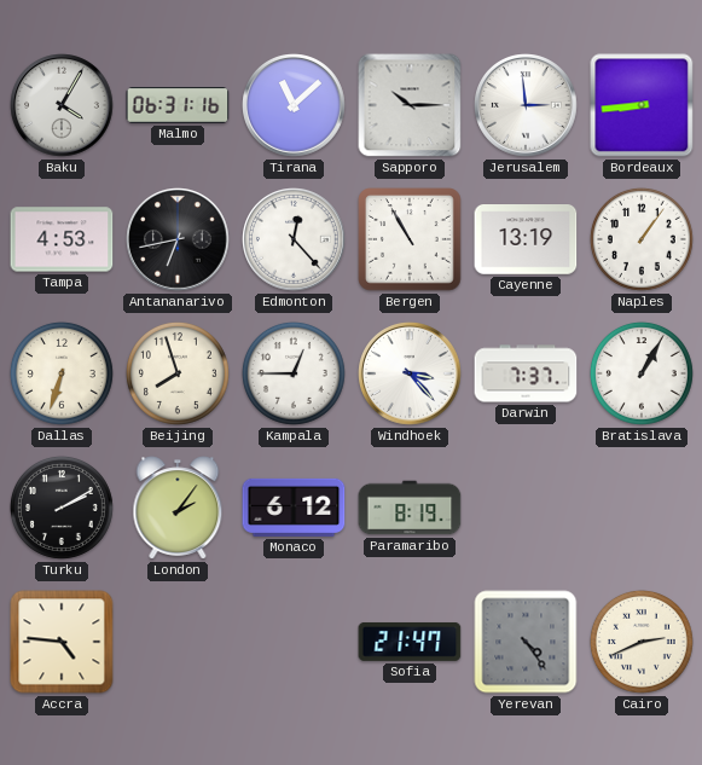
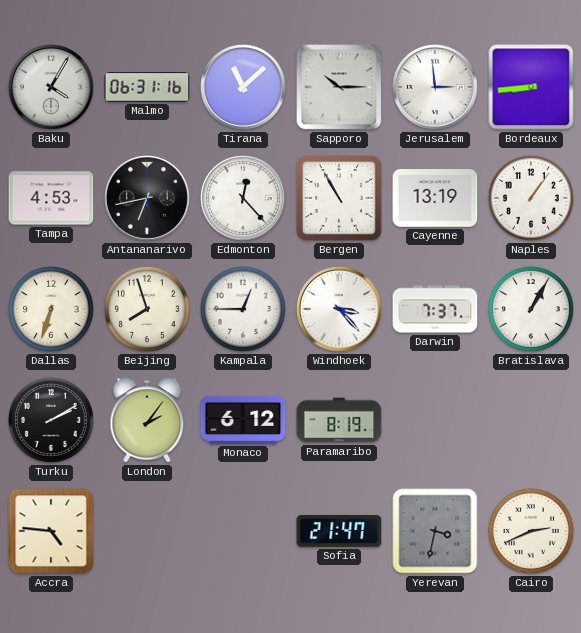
Yerevan: 4:24 -> 3:32
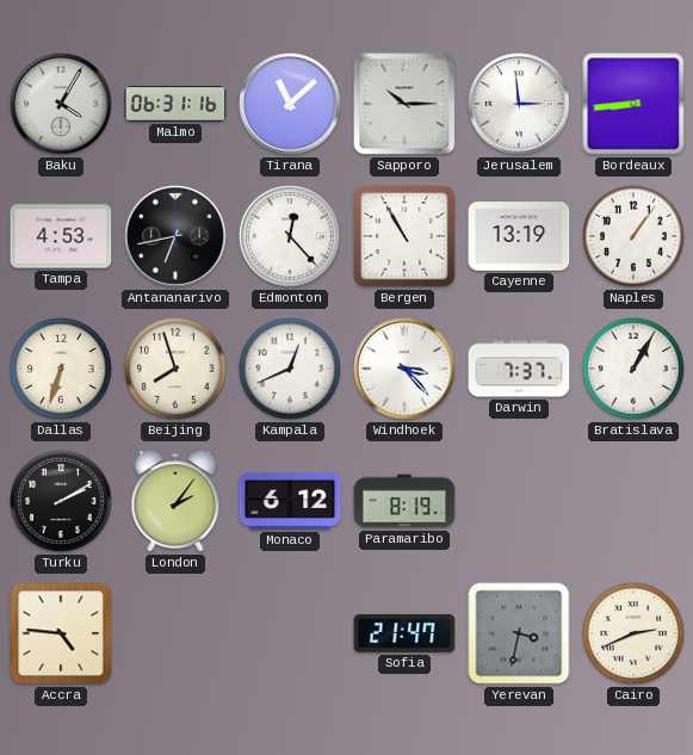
Kampala: 12:45 -> 12:41
